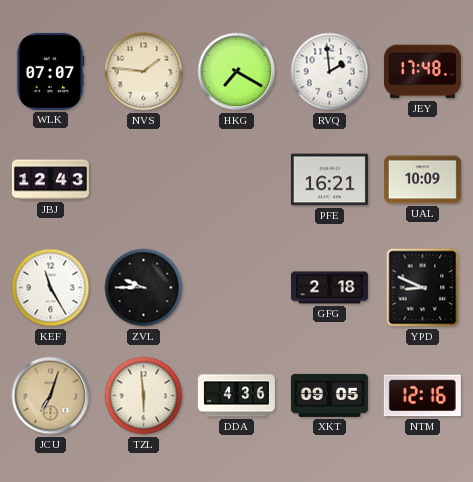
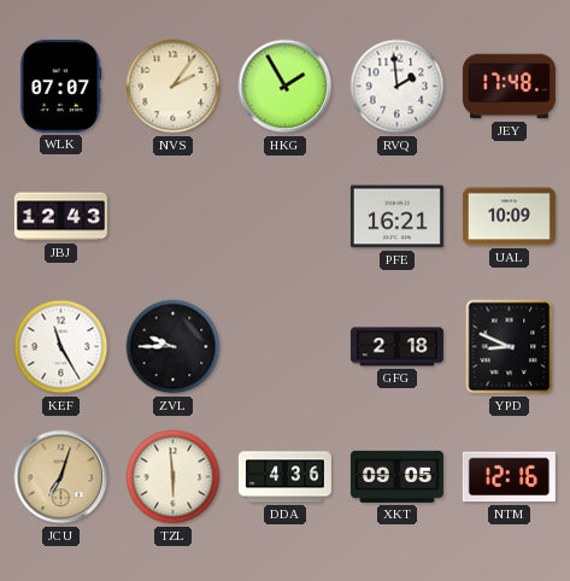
NVS: 1:46 -> 2:06
HKG: 7:20 -> 1:55
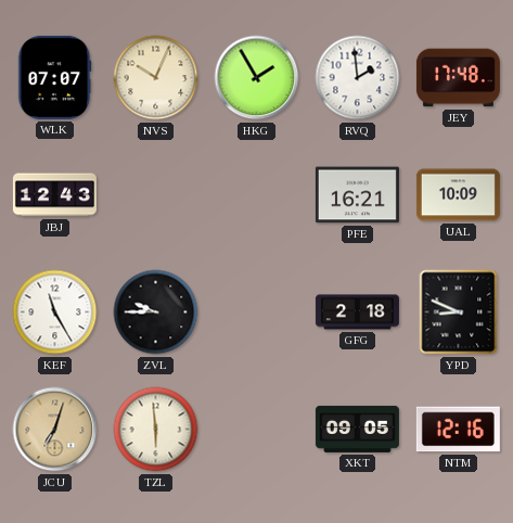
NVS: 2:06 -> 10:04
DDA: 4:36 -> none
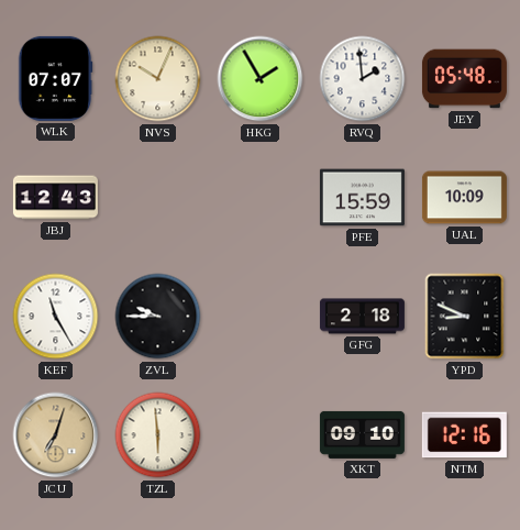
JEY: 17:48 -> 05:48
PFE: 16:21 -> 15:59
XKT: 09:05 -> 09:10
